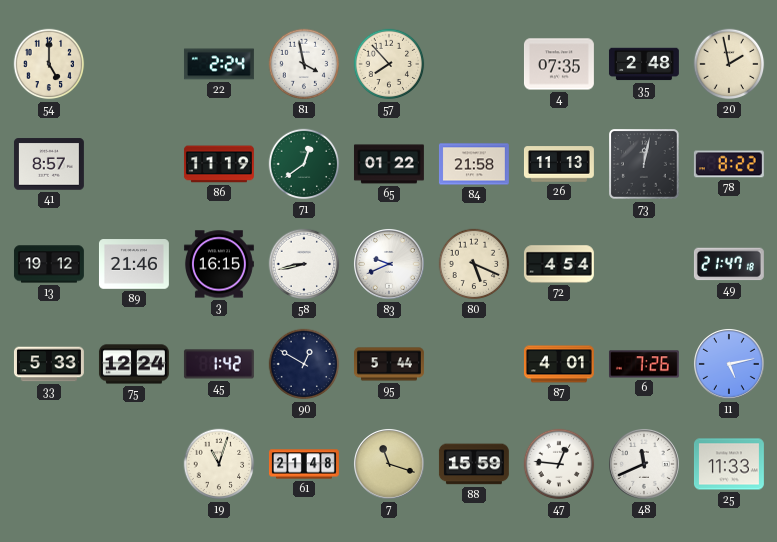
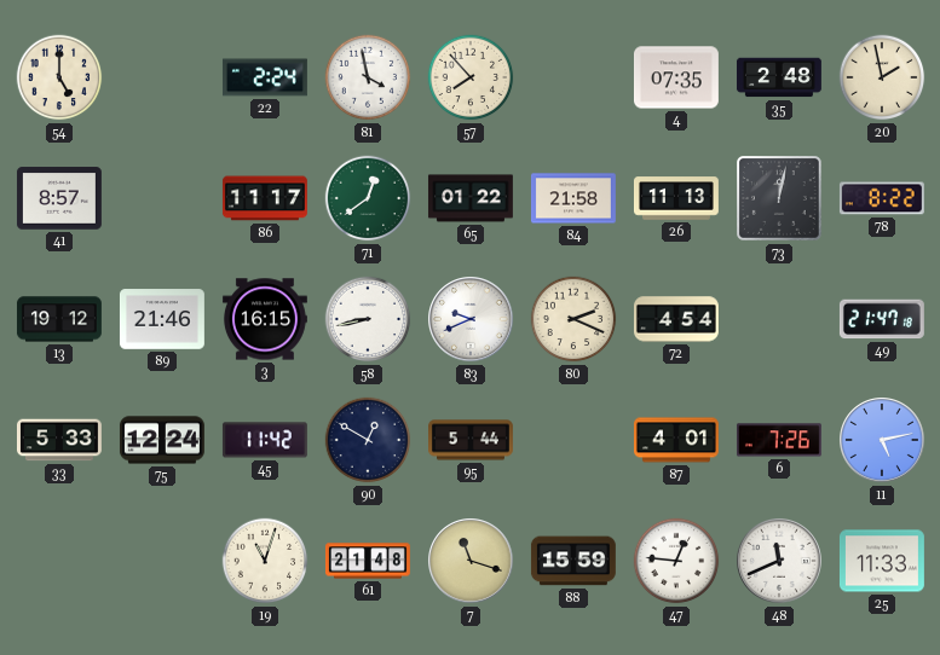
86: 11:19 -> 11:17
80: 5:19 -> 2:19
45: 1:42 -> 11:42
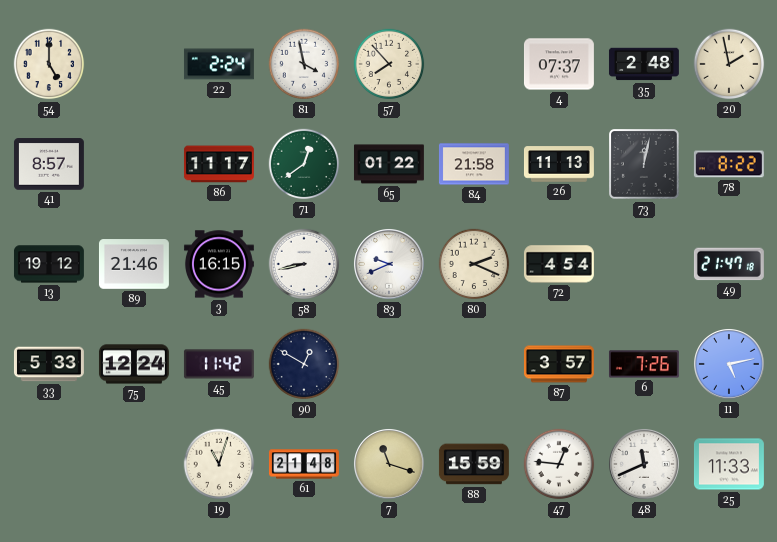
4: 07:35 -> 07:37
95: 5:44 -> none
87: 4:01 -> 3:57
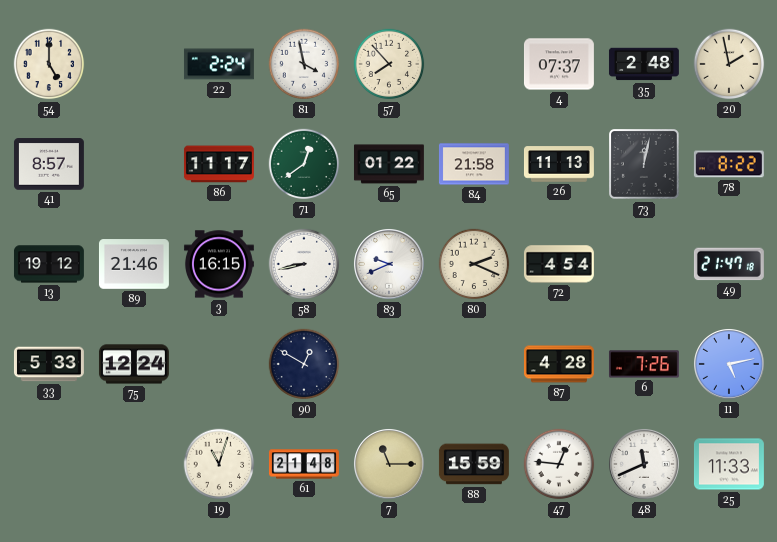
45: 11:42 -> none
87: 3:57 -> 4:28
7: 11:18 -> 11:15
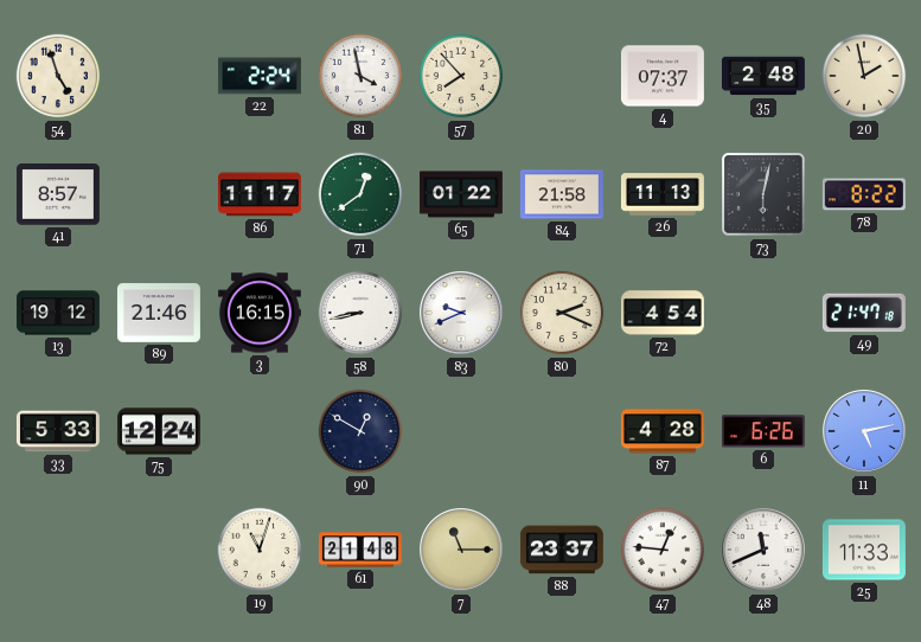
54: 5:00 -> 4:57
73: 12:02 -> 6:02
6: 7:26 -> 6:26
88: 15:59 -> 23:37
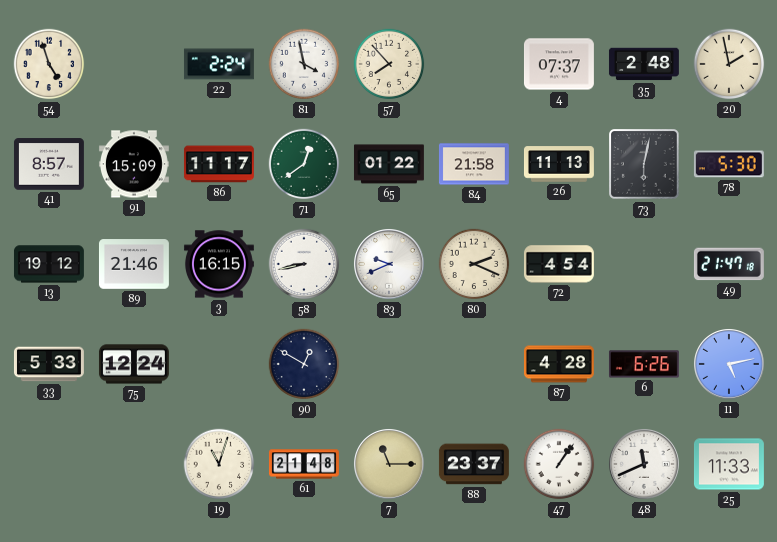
91: none -> 15:09
78: 8:22 -> 5:30
47: 12:46 -> 1:06
